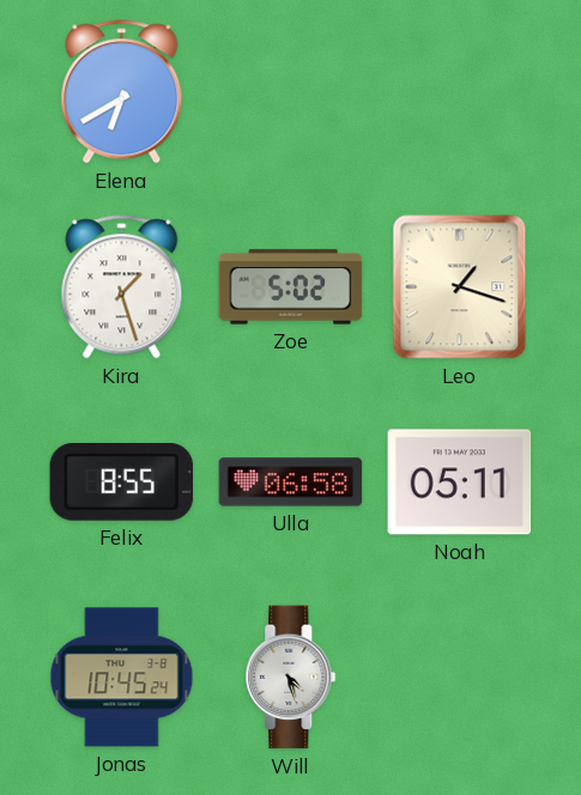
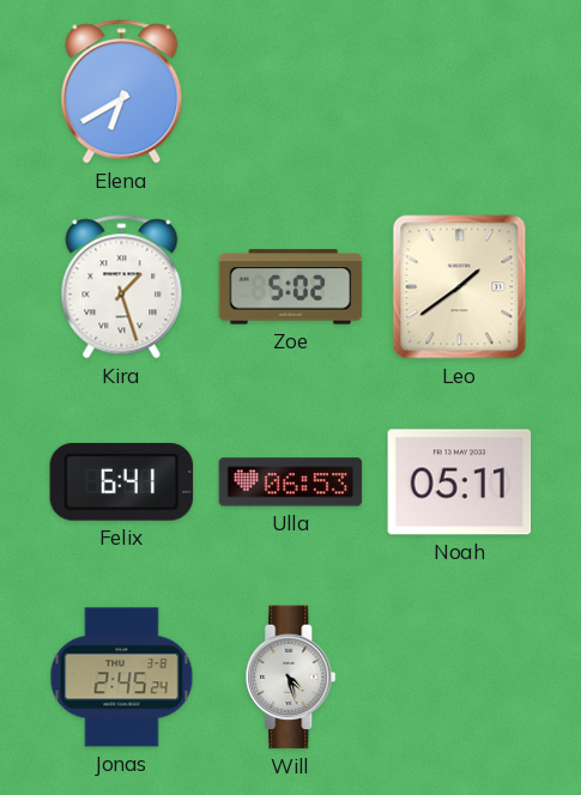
Leo: 1:18 -> 1:39
Felix: 8:55 -> 6:41
Ulla: 06:58 -> 06:53
Jonas: 10:45 -> 2:45
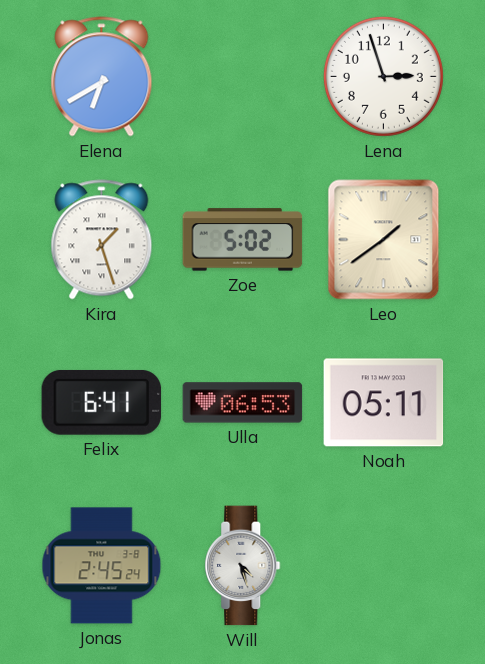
Lena: none -> 2:57
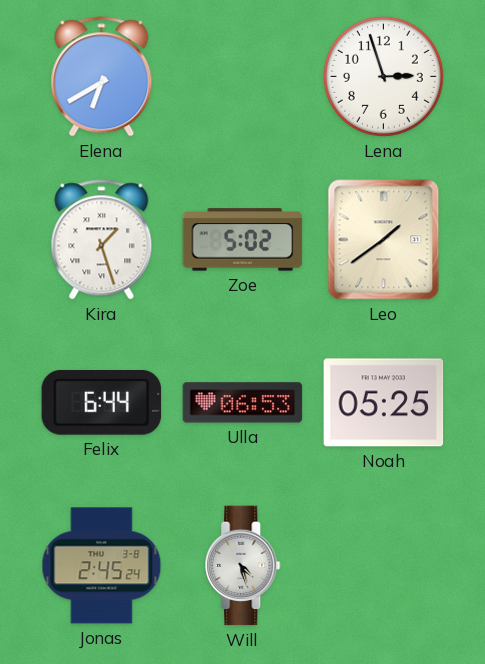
Felix: 6:41 -> 6:44
Noah: 05:11 -> 05:25
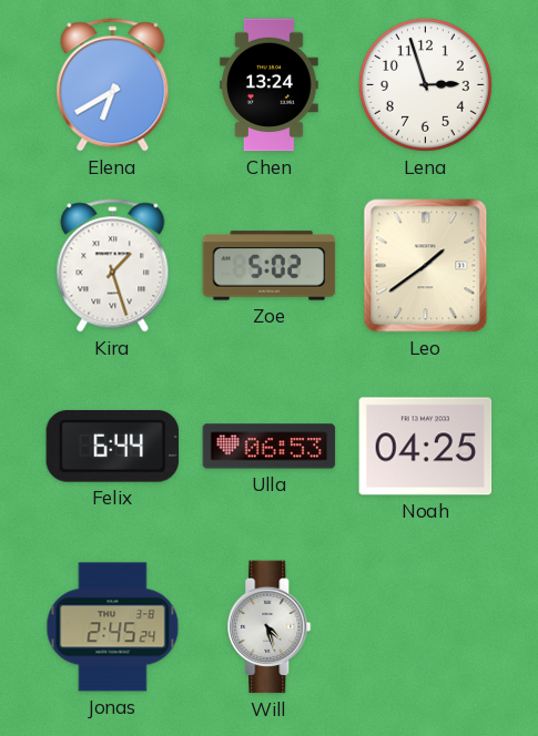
Chen: none -> 13:24
Noah: 05:25 -> 04:25
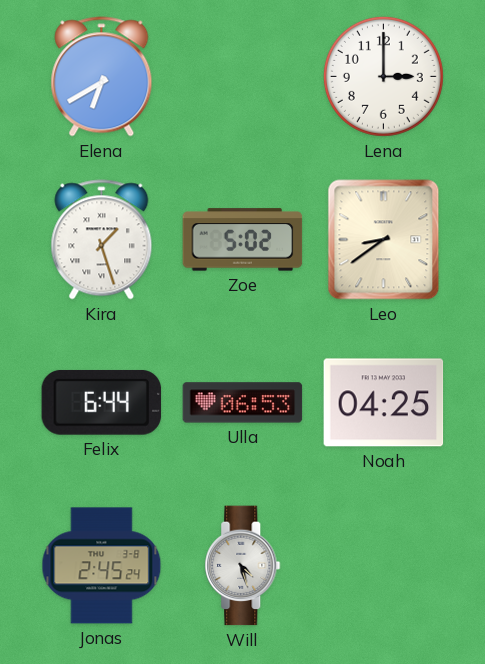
Chen: 13:24 -> none
Lena: 2:57 -> 3:00
Leo: 1:39 -> 8:39
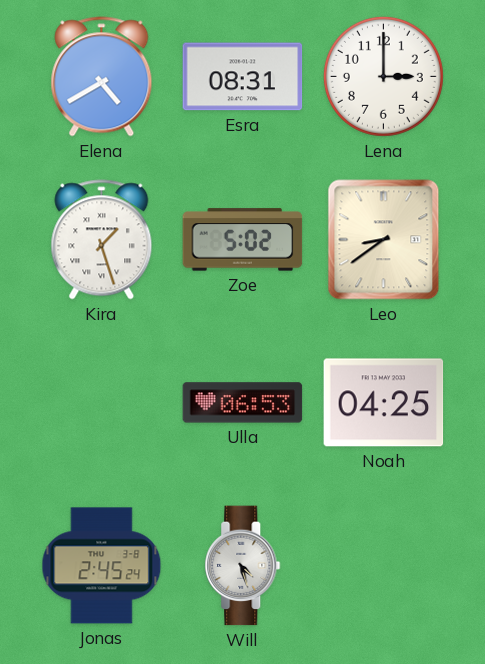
Elena: 6:40 -> 4:40
Esra: none -> 08:31
Felix: 6:44 -> none
